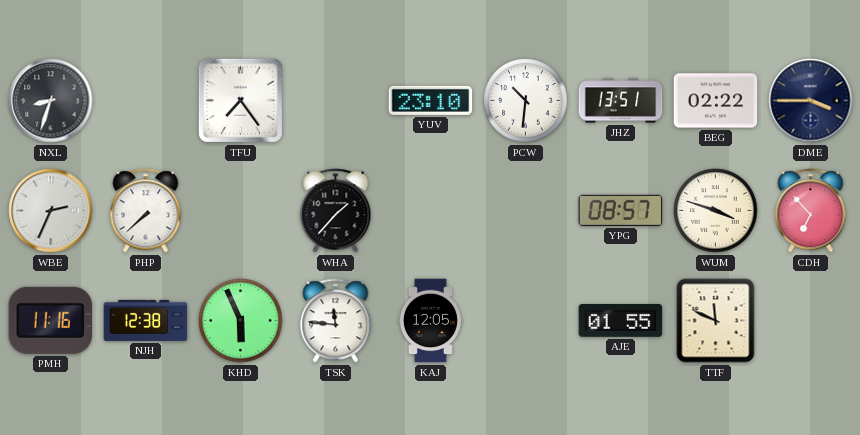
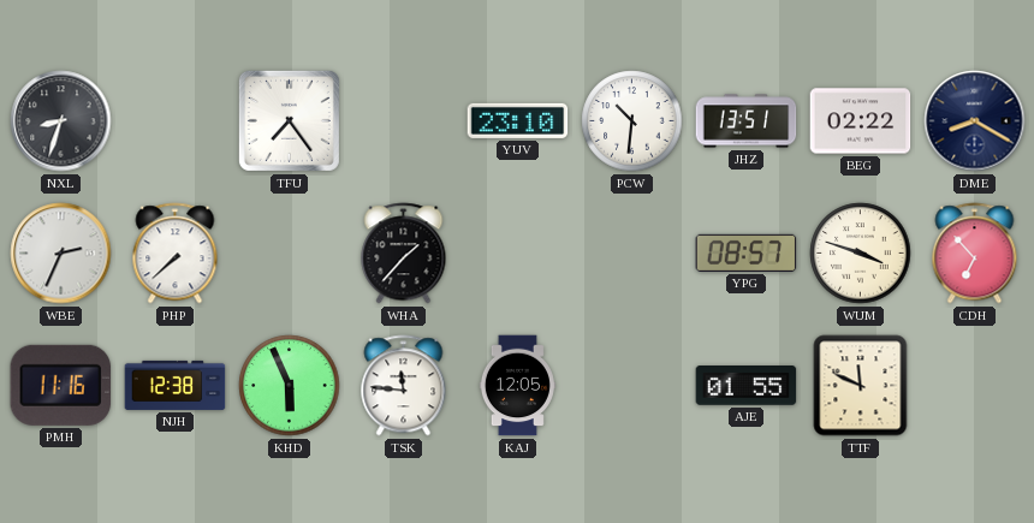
DME: 3:45 -> 8:20
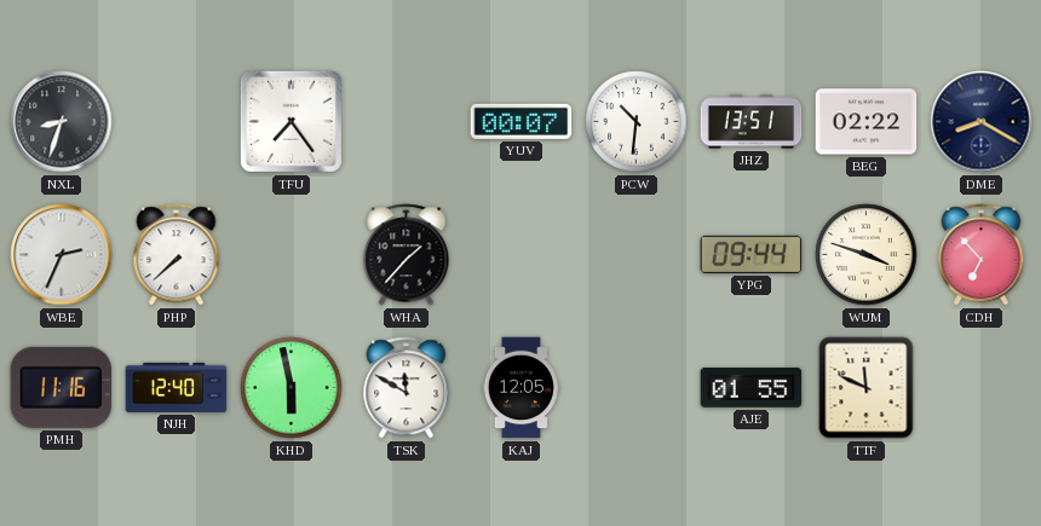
YUV: 23:10 -> 00:07
YPG: 08:57 -> 09:44
NJH: 12:38 -> 12:40
KHD: 5:56 -> 5:58
TSK: 11:46 -> 11:50
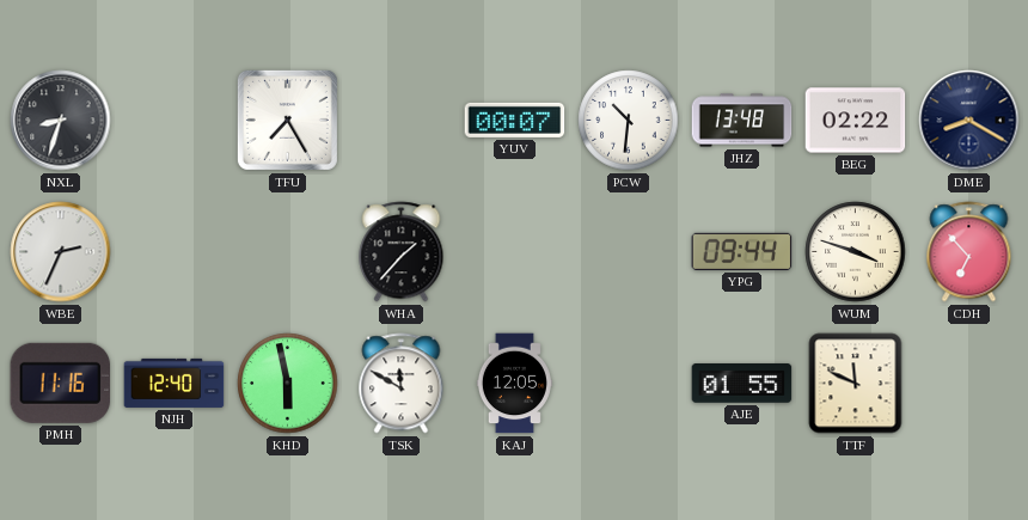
TFU: 7:24 -> 7:25
JHZ: 13:51 -> 13:48
PHP: 7:38 -> none
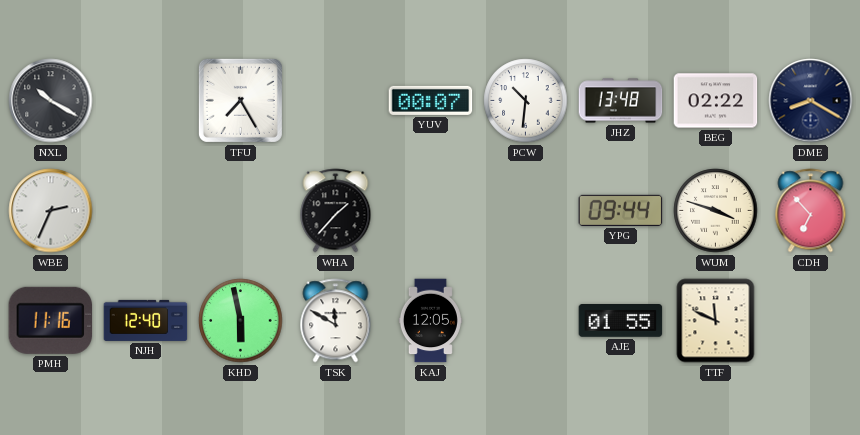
NXL: 8:33 -> 10:20
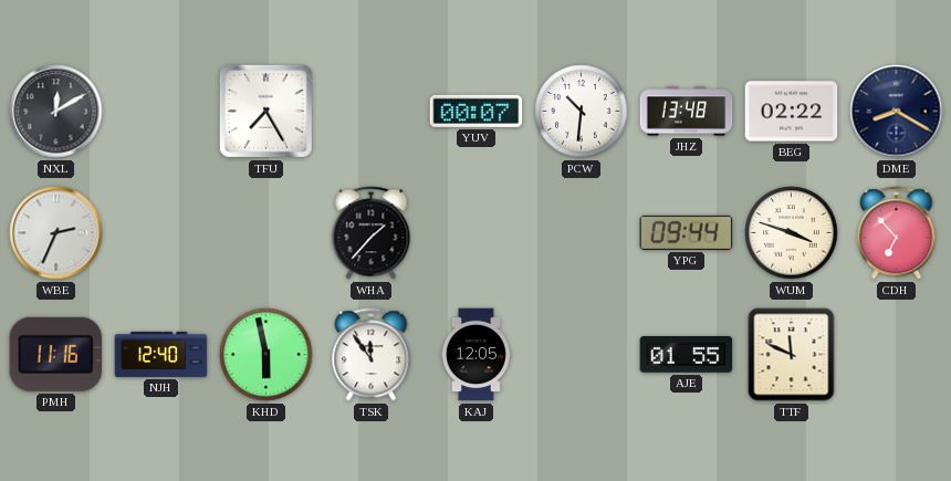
NXL: 10:20 -> 12:10
TSK: 11:50 -> 11:54
